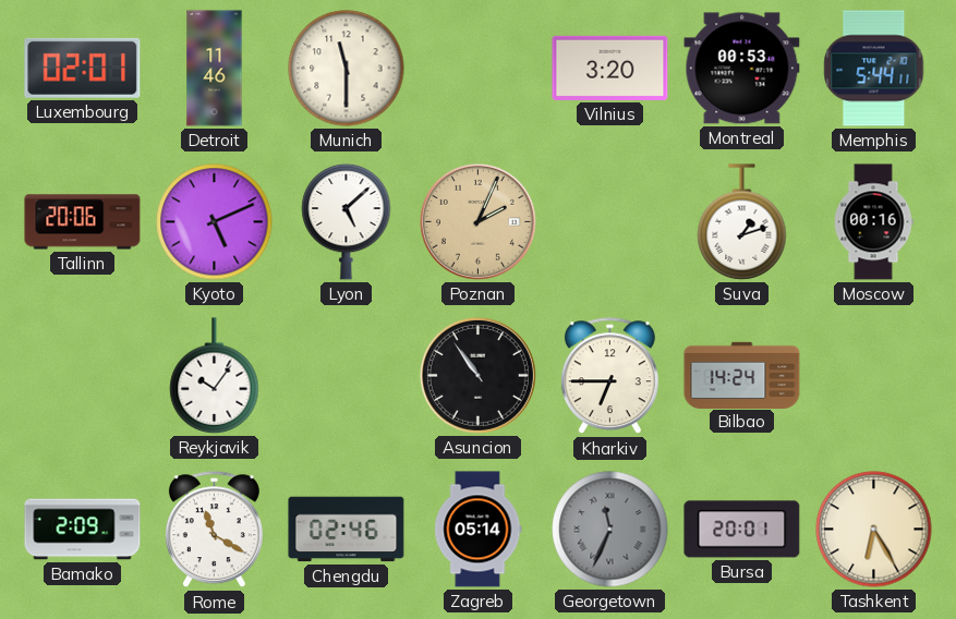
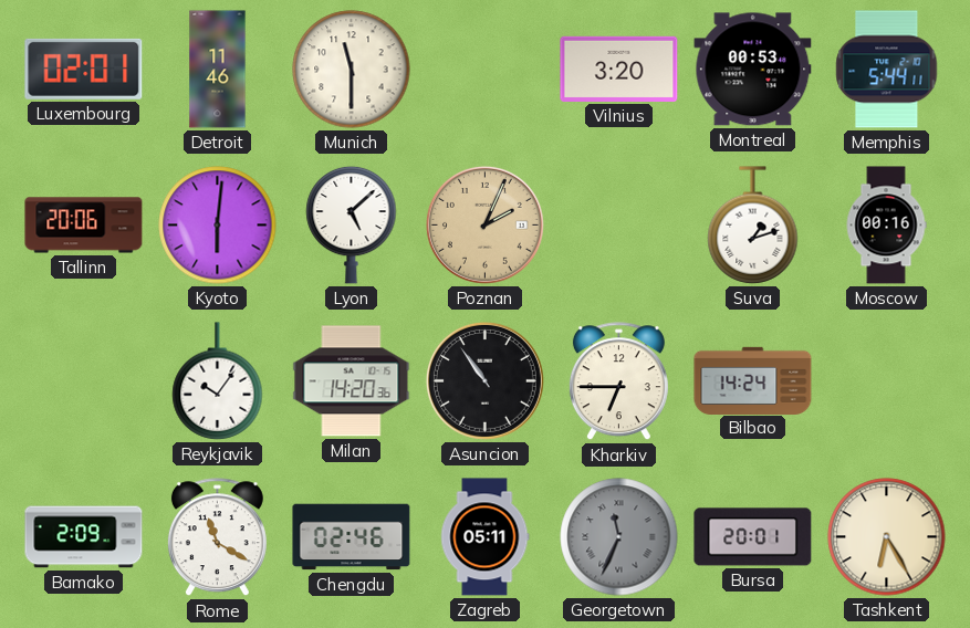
Kyoto: 5:11 -> 6:01
Milan: none -> 14:20
Zagreb: 05:14 -> 05:11
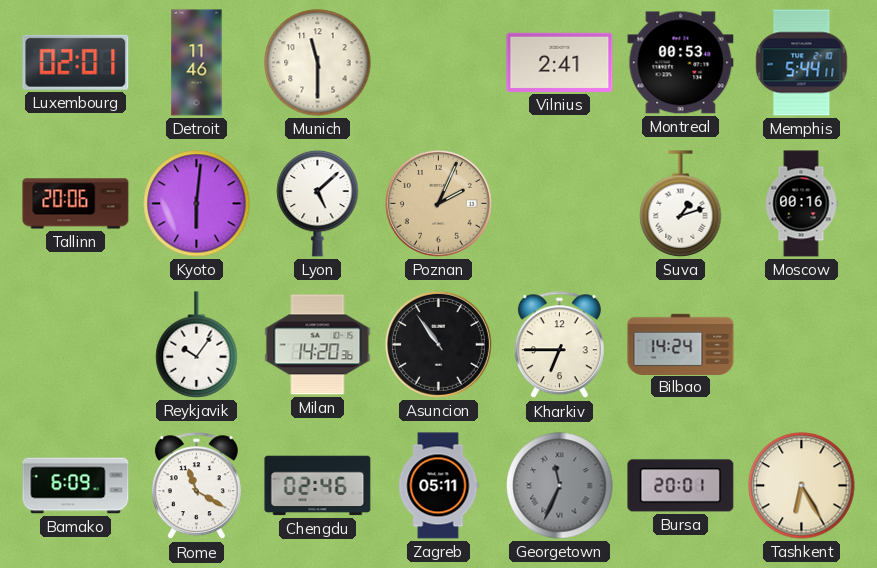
Vilnius: 3:20 -> 2:41
Bamako: 2:09 -> 6:09
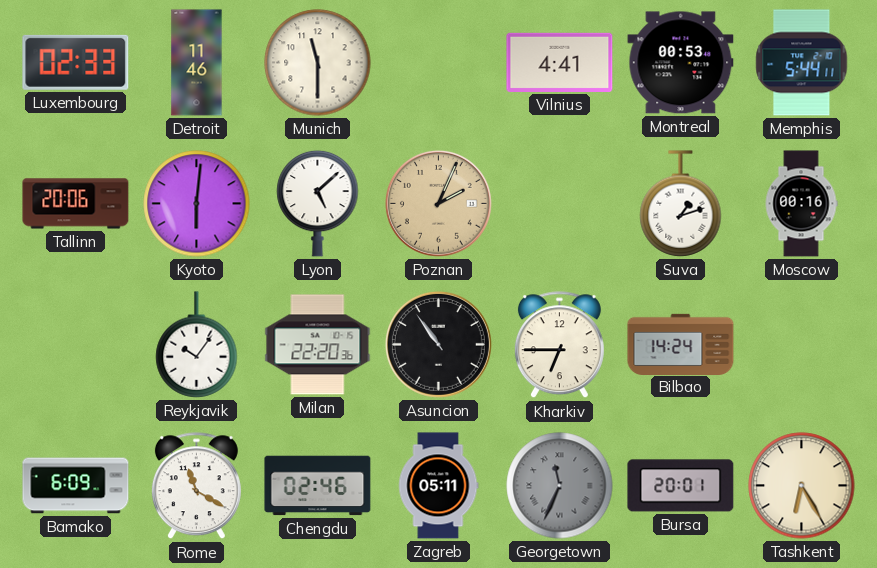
Luxembourg: 02:01 -> 02:33
Vilnius: 2:41 -> 4:41
Milan: 14:20 -> 22:20
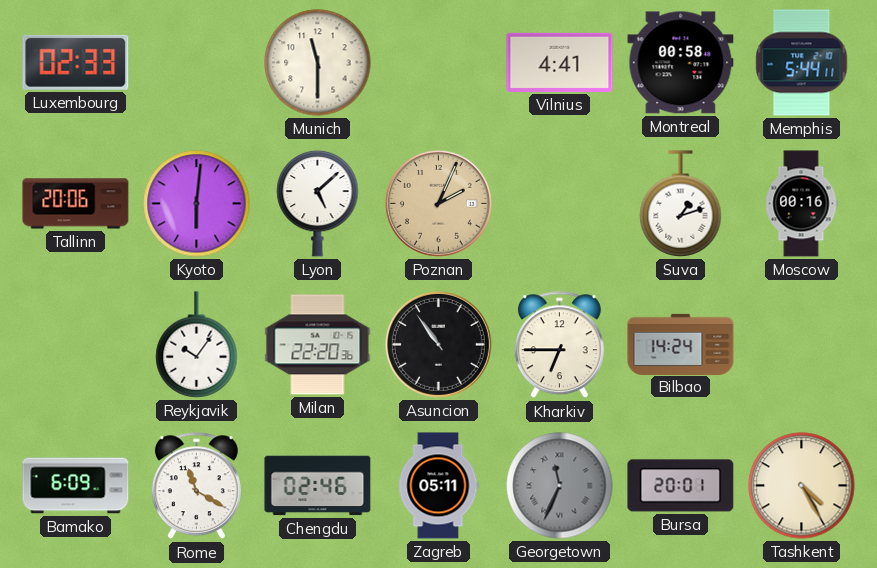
Detroit: 11:46 -> none
Montreal: 00:53 -> 00:58
Tashkent: 6:25 -> 4:25
